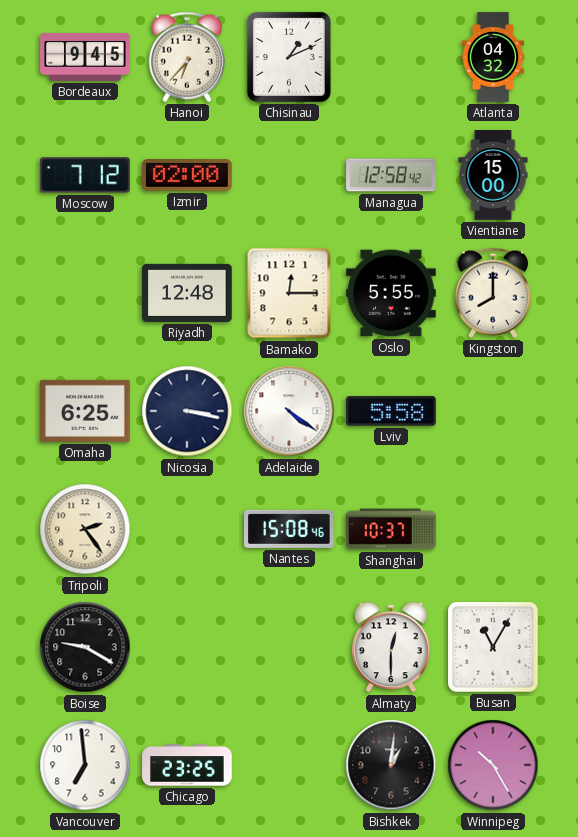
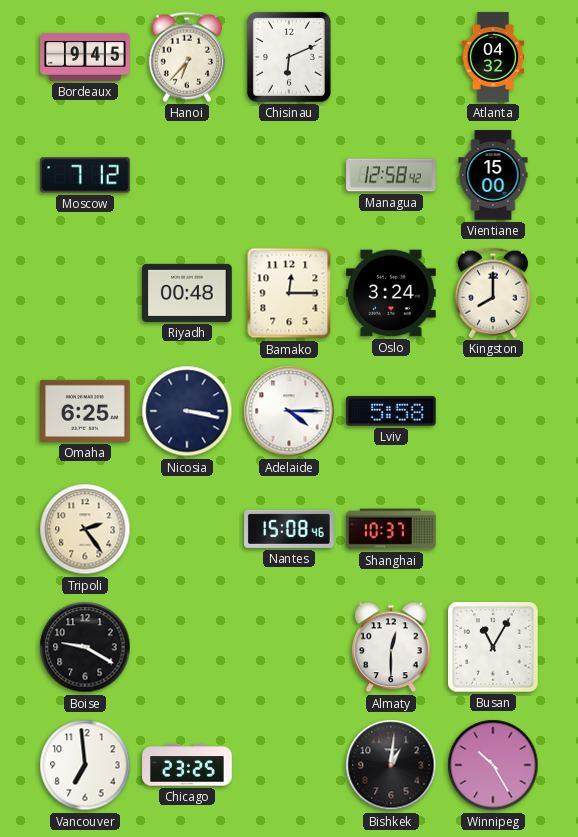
Chisinau: 1:11 -> 6:11
Izmir: 02:00 -> none
Riyadh: 12:48 -> 00:48
Oslo: 5:55 -> 3:24
Adelaide: 4:21 -> 4:15
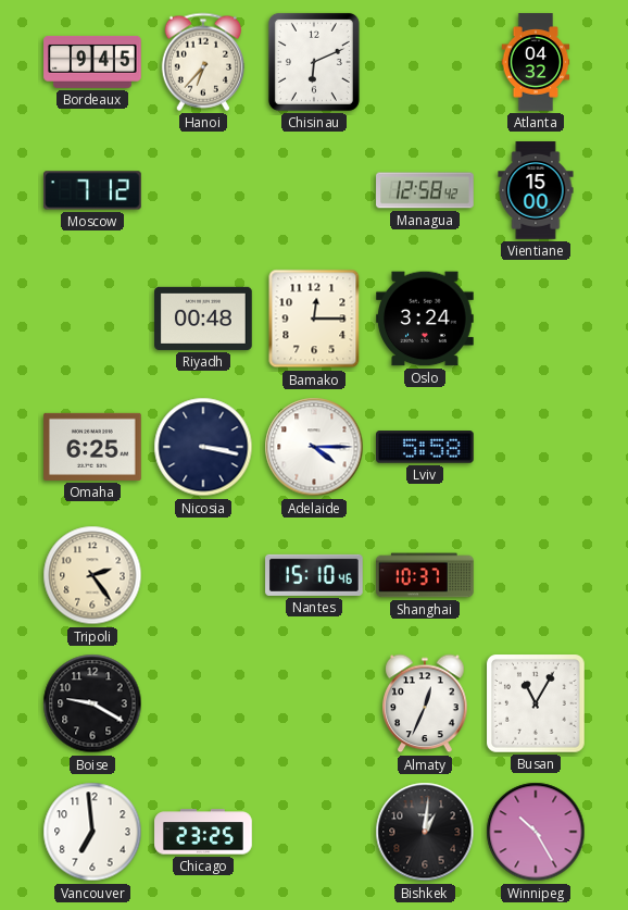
Kingston: 8:00 -> none
Nantes: 15:08 -> 15:10
Almaty: 12:30 -> 12:34
